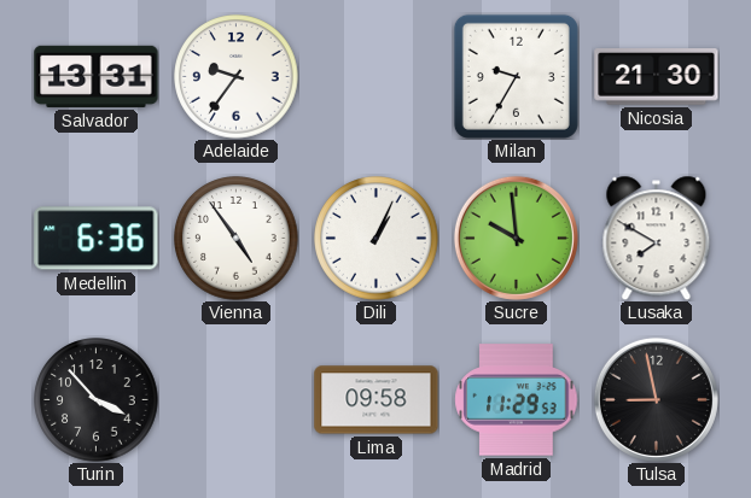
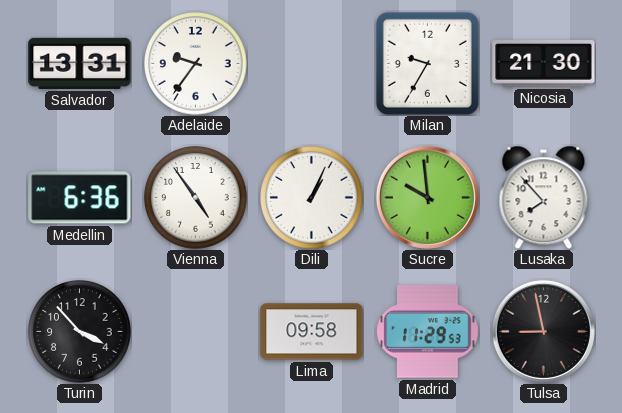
Lusaka: 7:50 -> 7:53
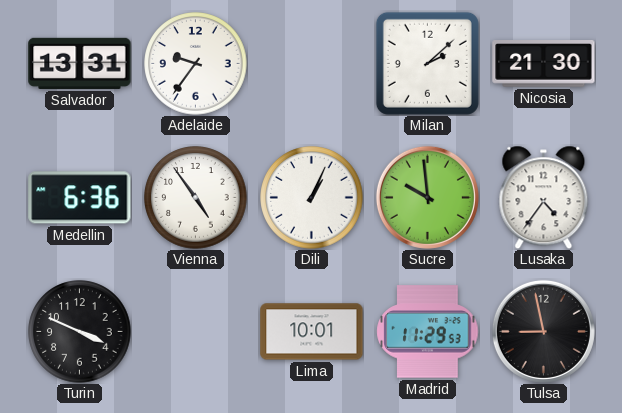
Milan: 9:35 -> 2:08
Lusaka: 7:53 -> 4:36
Turin: 3:53 -> 3:49
Lima: 09:58 -> 10:01
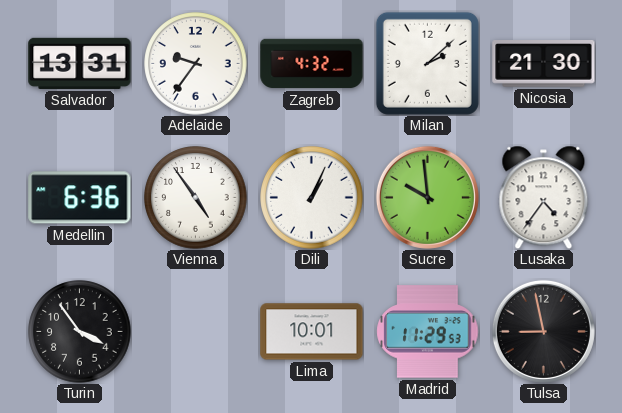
Zagreb: none -> 4:32
Turin: 3:49 -> 3:54
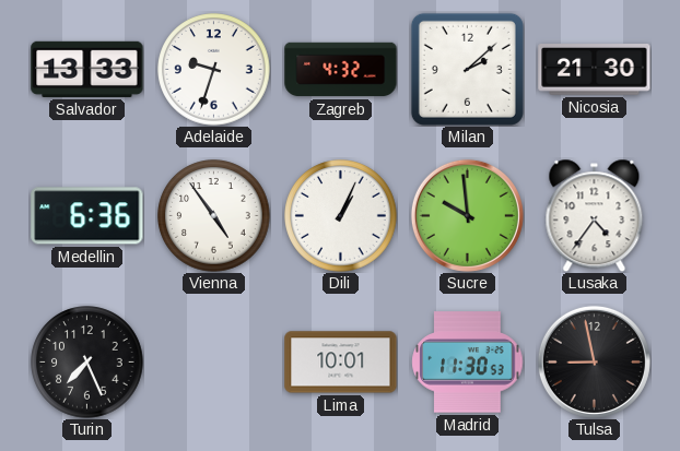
Salvador: 13:31 -> 13:33
Adelaide: 9:36 -> 9:33
Turin: 3:54 -> 7:26
Madrid: 11:29 -> 11:30
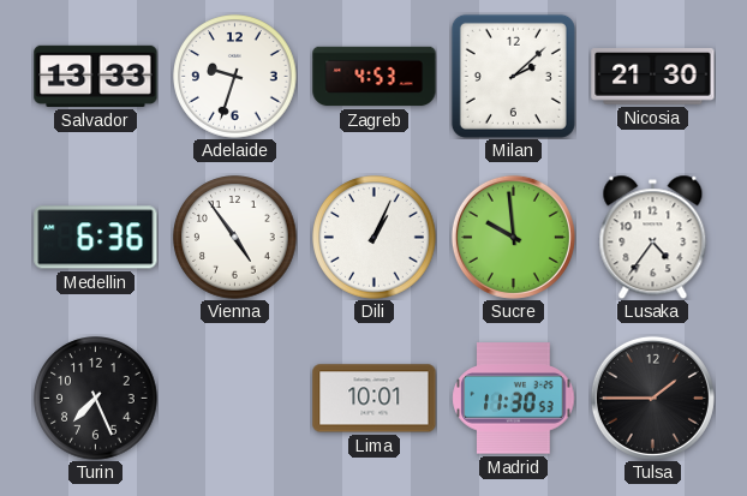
Zagreb: 4:32 -> 4:53
Tulsa: 8:58 -> 1:45
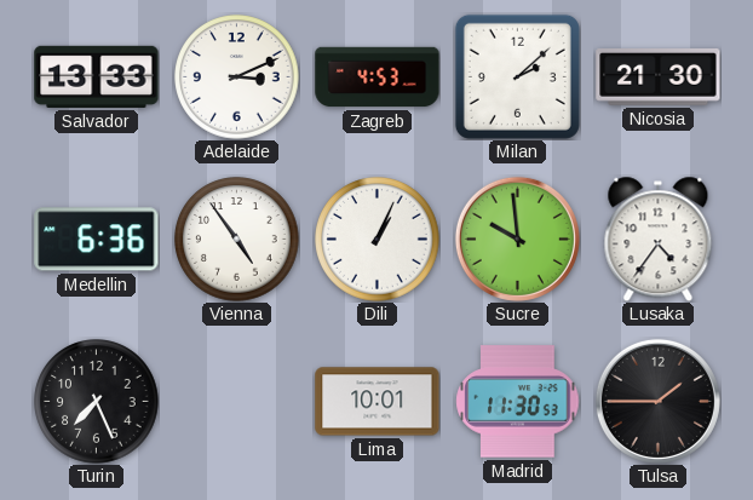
Adelaide: 9:33 -> 3:11
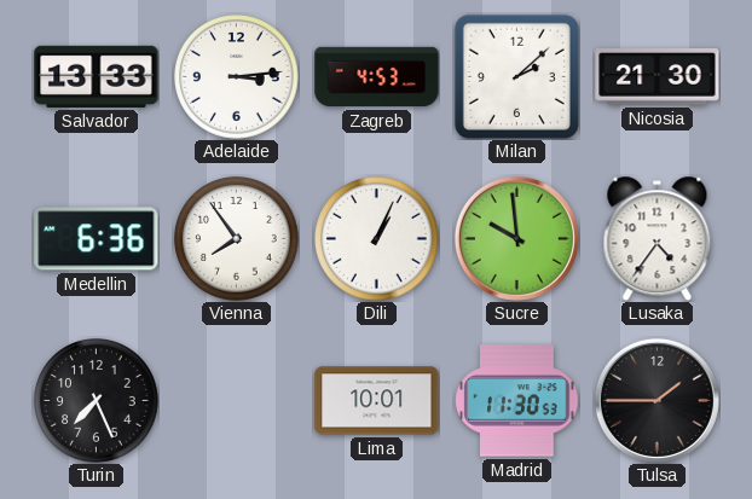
Adelaide: 3:11 -> 3:14
Vienna: 4:54 -> 7:54
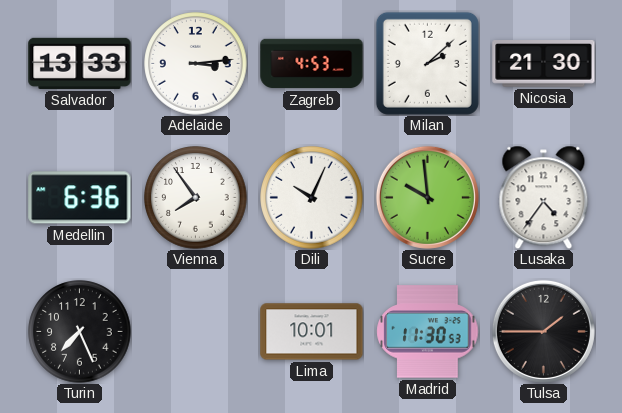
Dili: 1:04 -> 10:04
